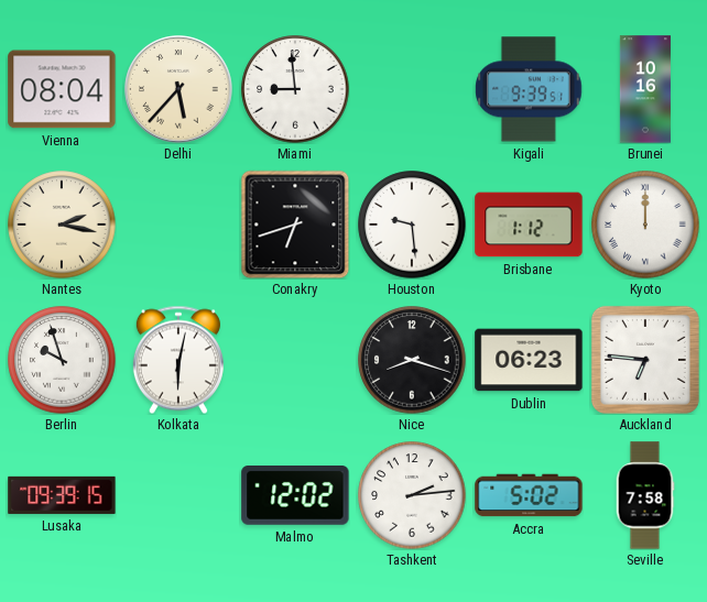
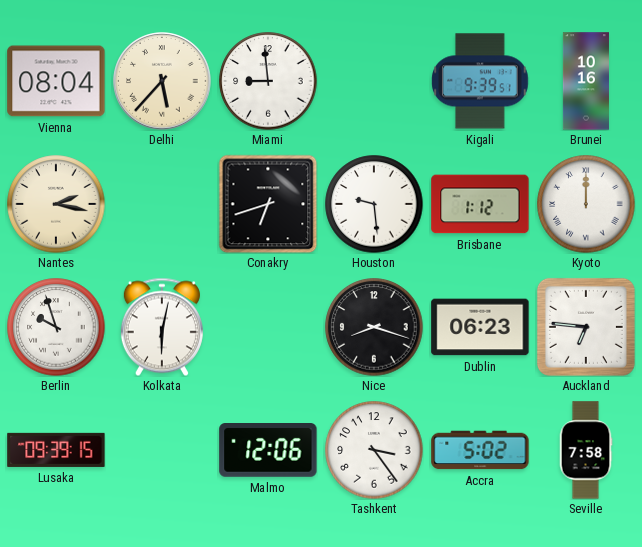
Malmo: 12:02 -> 12:06
Tashkent: 2:14 -> 3:24
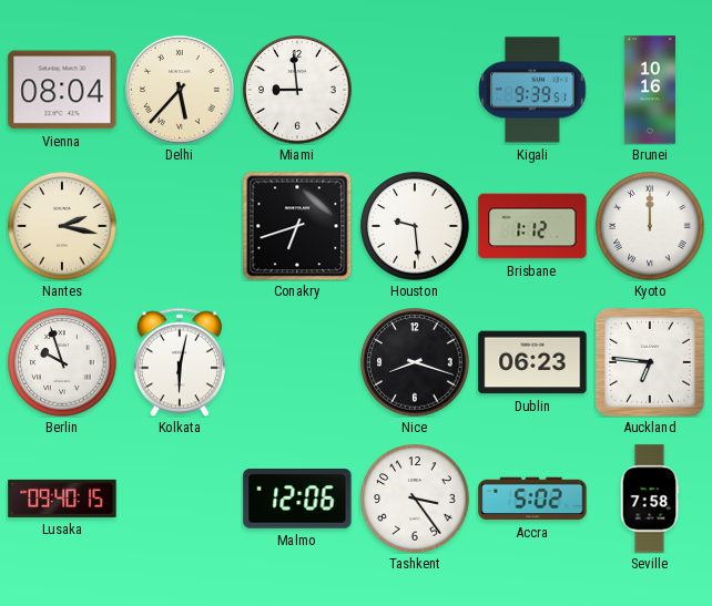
Lusaka: 09:39 -> 09:40
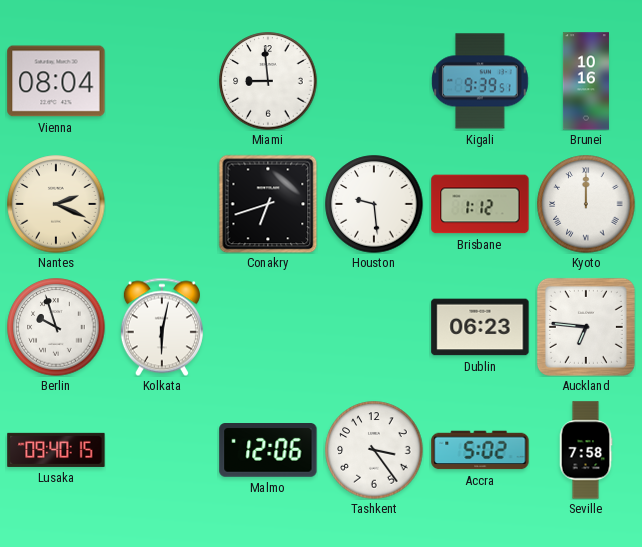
Delhi: 5:37 -> none
Nantes: 2:17 -> 2:19
Nice: 8:18 -> none
